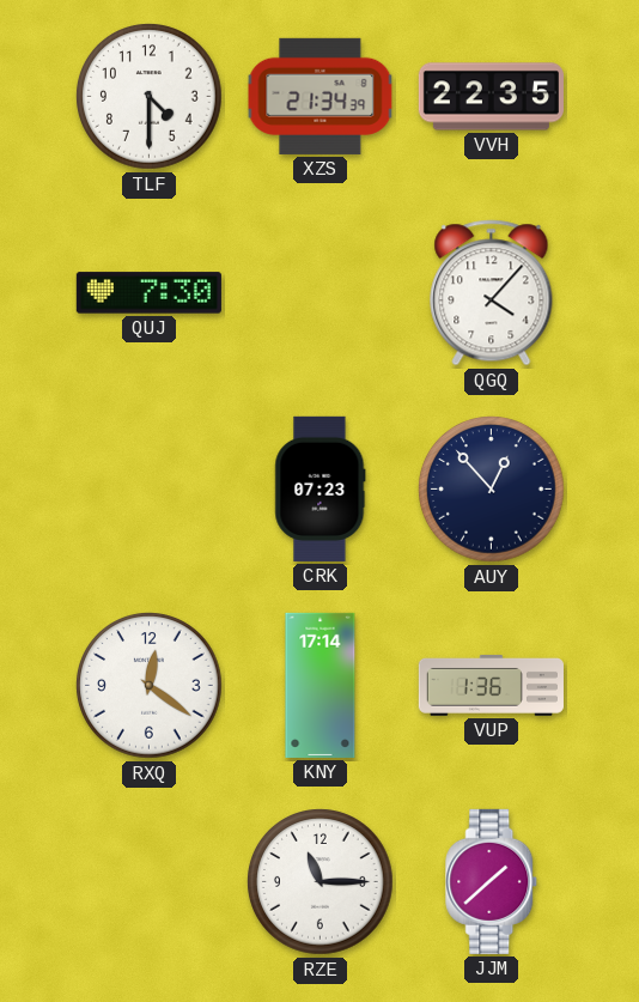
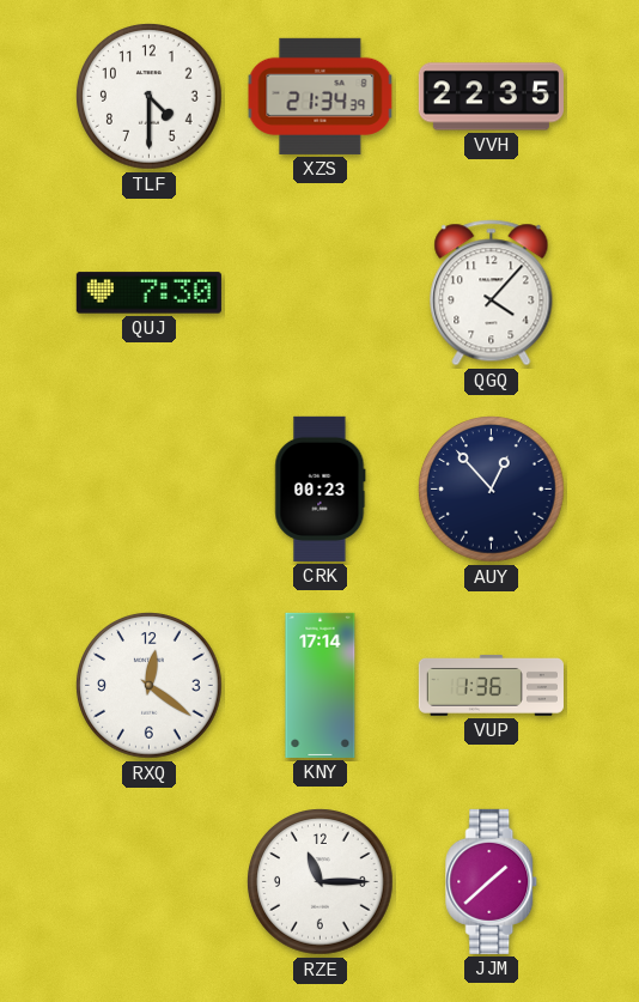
CRK: 07:23 -> 00:23
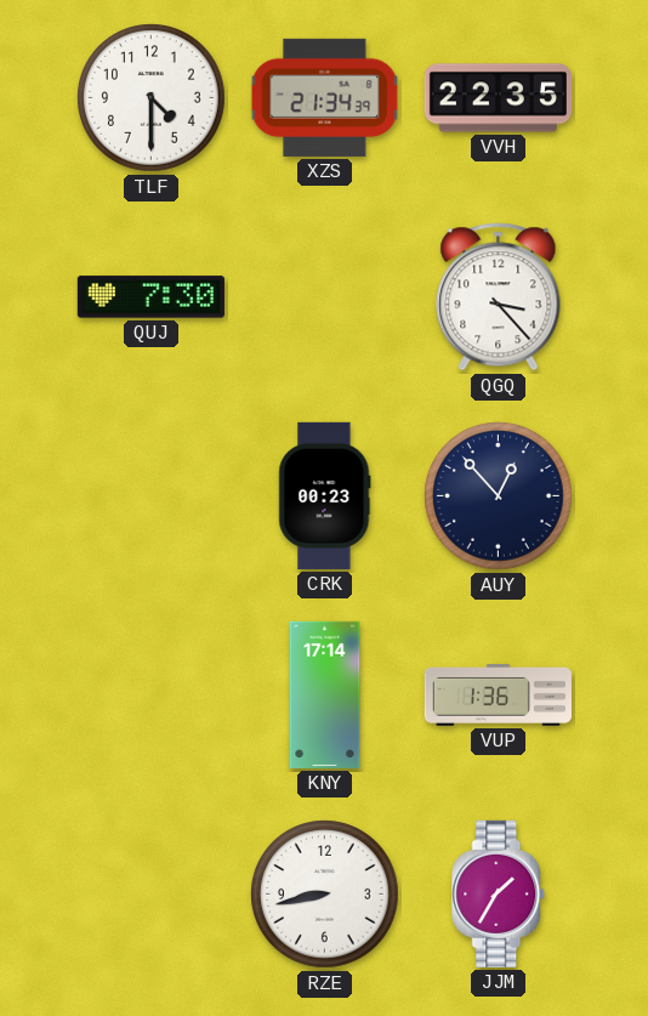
QGQ: 4:07 -> 3:23
RXQ: 12:21 -> none
RZE: 11:15 -> 8:43
JJM: 1:38 -> 1:35
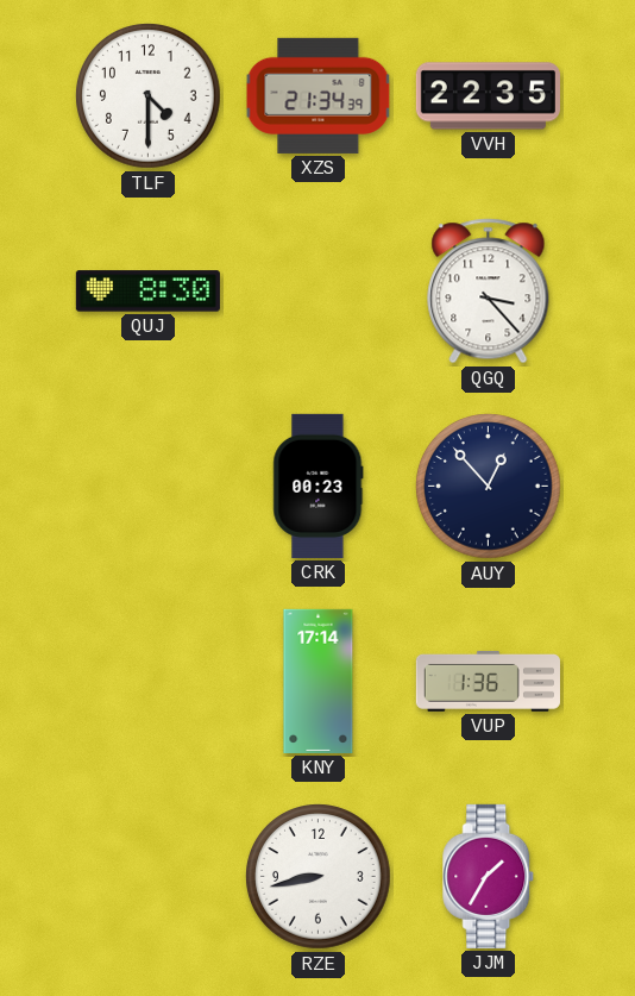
QUJ: 7:30 -> 8:30
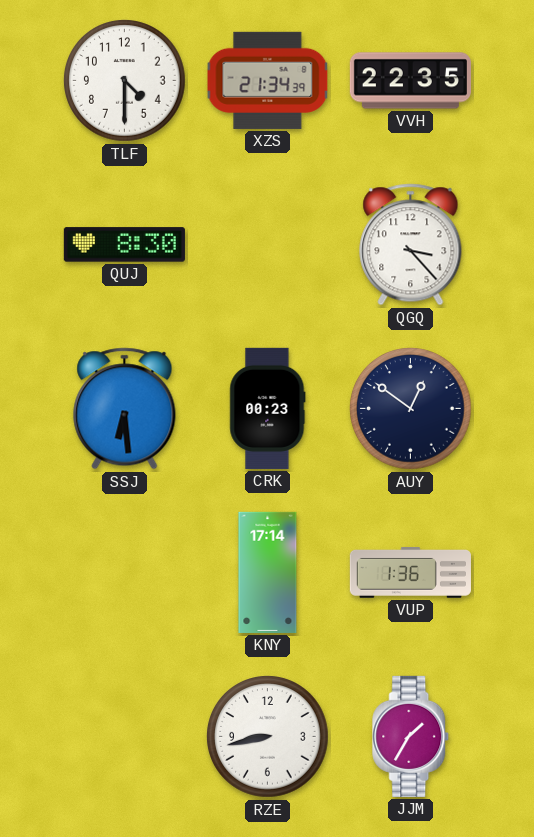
SSJ: none -> 6:29
AUY: 12:53 -> 12:51
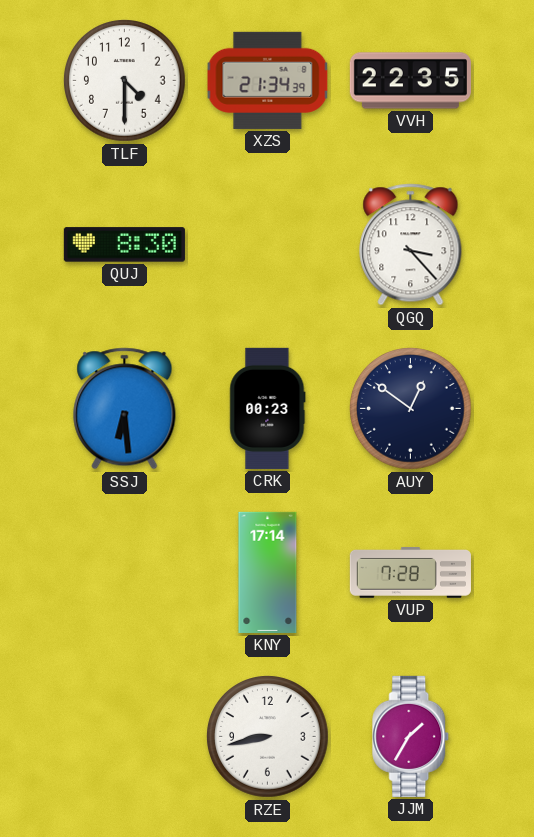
VUP: 1:36 -> 7:28
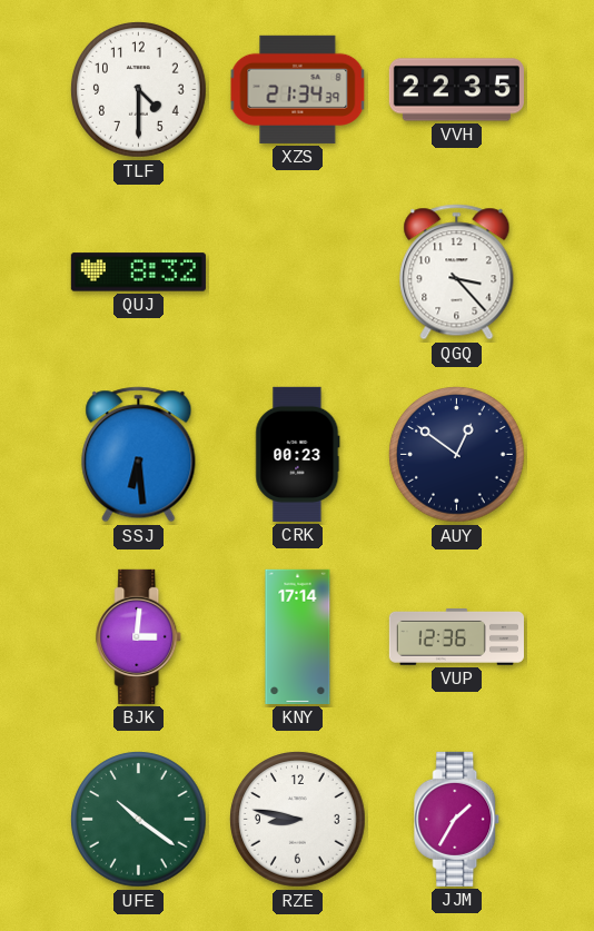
QUJ: 8:30 -> 8:32
BJK: none -> 3:01
VUP: 7:28 -> 12:36
UFE: none -> 10:21
RZE: 8:43 -> 8:47
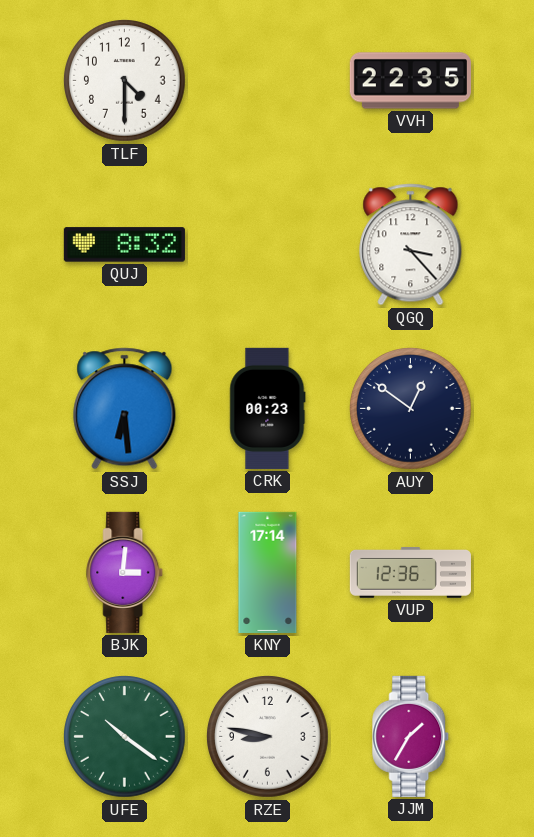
XZS: 21:34 -> none
